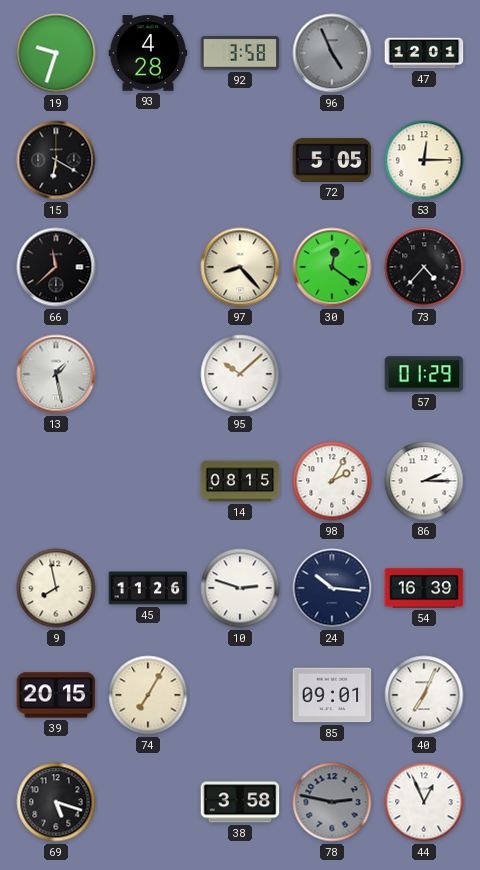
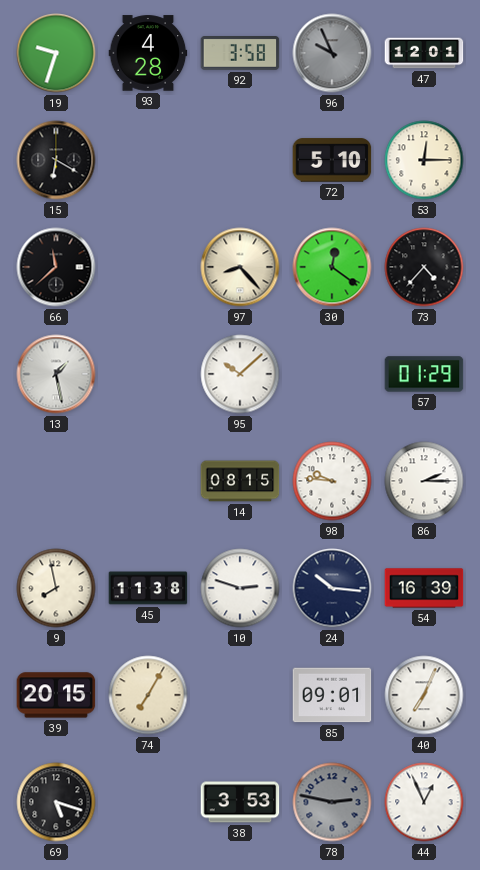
96: 4:56 -> 9:56
72: 5:05 -> 5:10
98: 2:05 -> 9:46
45: 11:26 -> 11:38
38: 3:58 -> 3:53
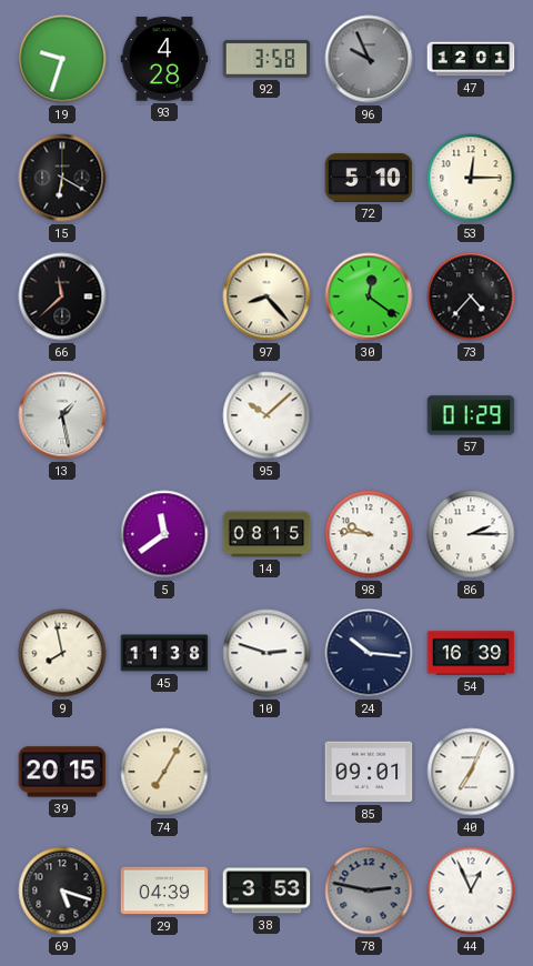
5: none -> 11:39
29: none -> 04:39
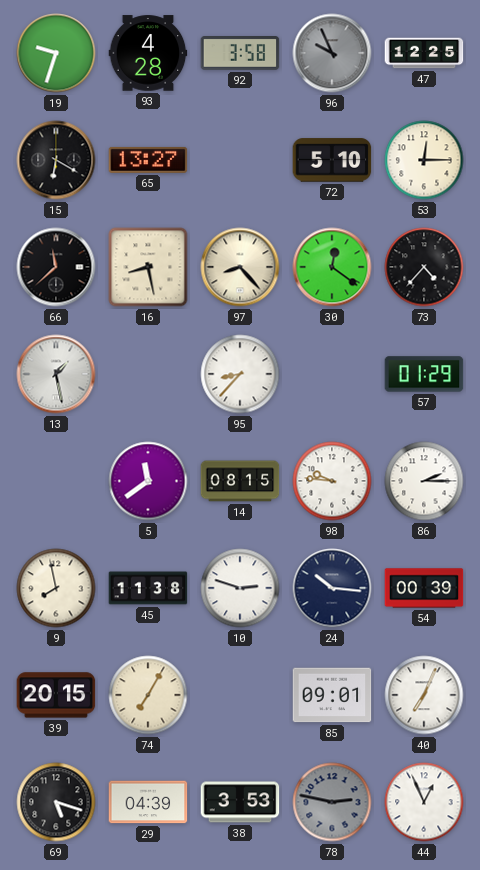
47: 12:01 -> 12:25
65: none -> 13:27
16: none -> 8:28
95: 10:08 -> 8:37
54: 16:39 -> 00:39
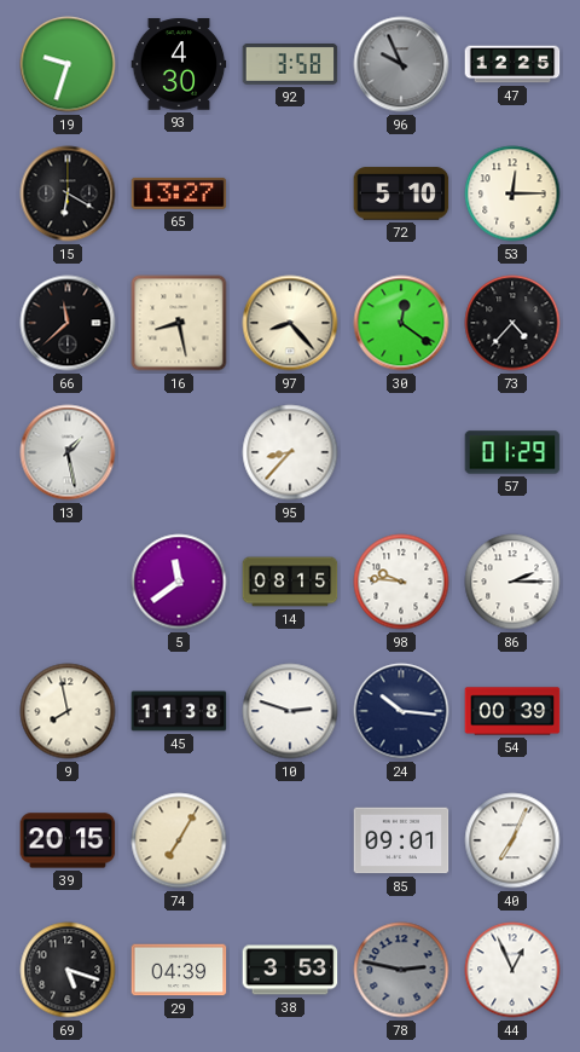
93: 4:28 -> 4:30
